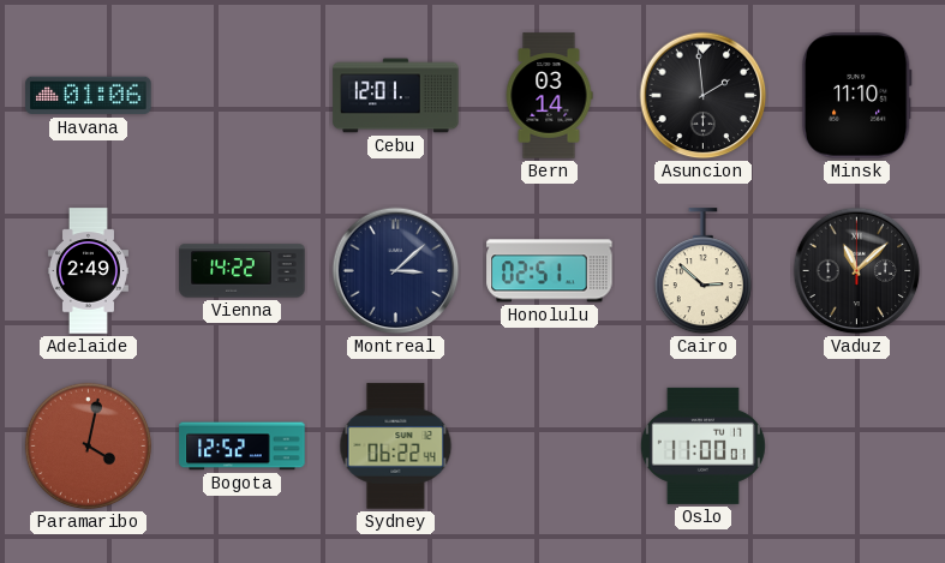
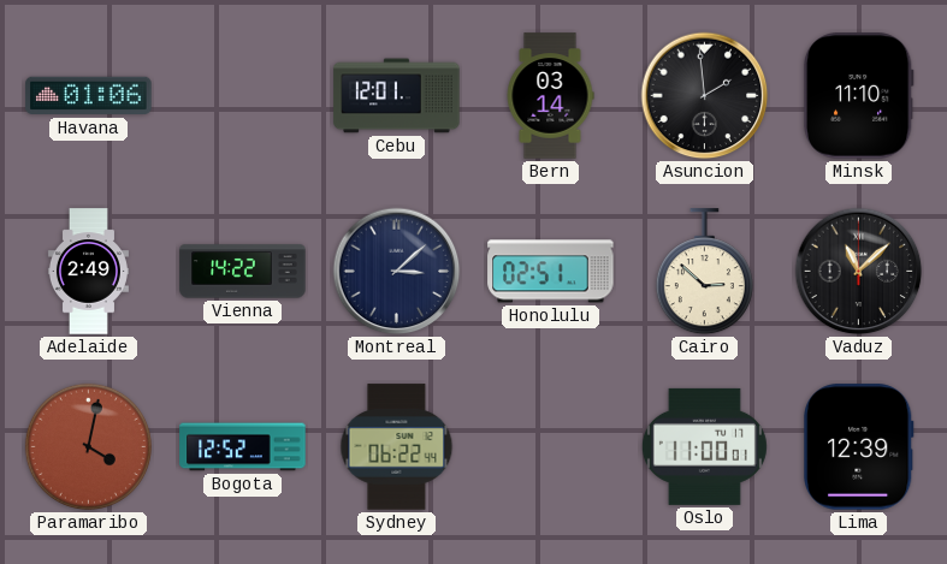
Lima: none -> 12:39
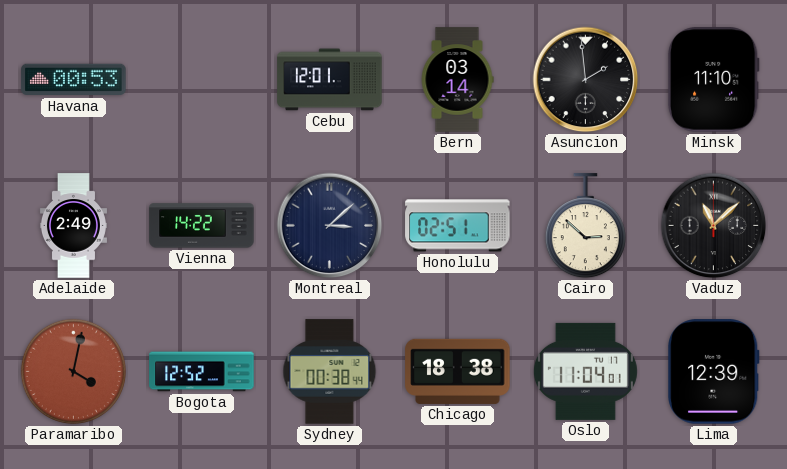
Havana: 01:06 -> 00:53
Sydney: 06:22 -> 00:38
Chicago: none -> 18:38
Oslo: 11:00 -> 11:04
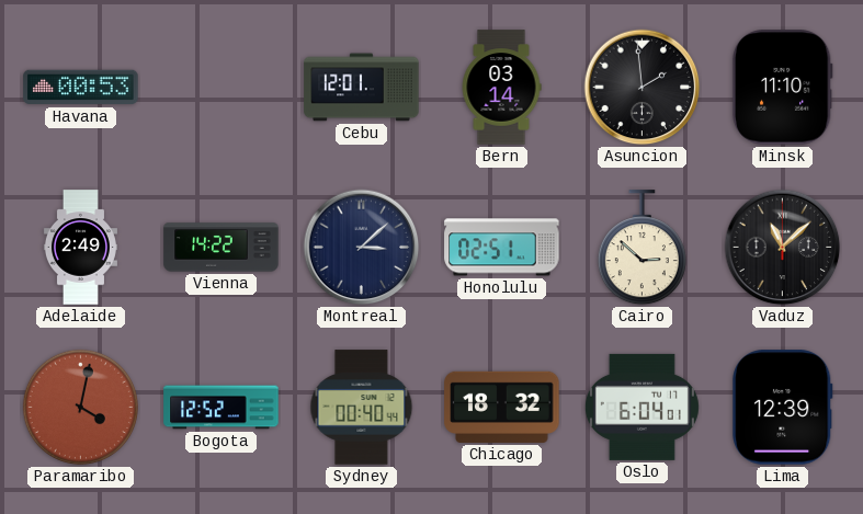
Sydney: 00:38 -> 00:40
Chicago: 18:38 -> 18:32
Oslo: 11:04 -> 6:04
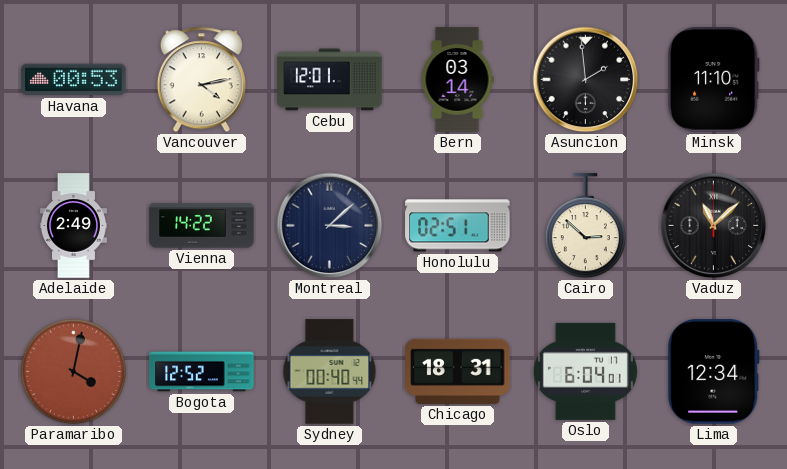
Vancouver: none -> 4:13
Chicago: 18:32 -> 18:31
Lima: 12:39 -> 12:34
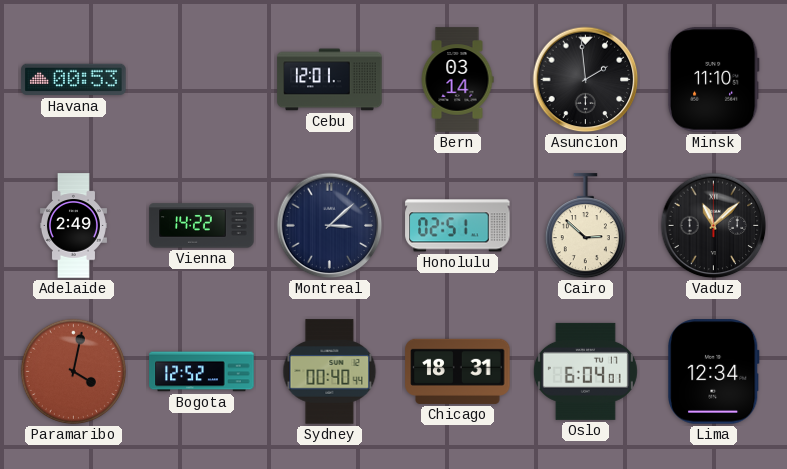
Vancouver: 4:13 -> none
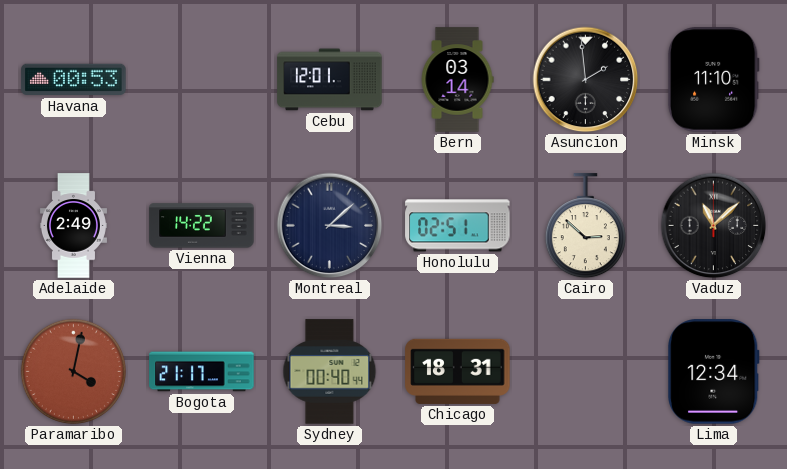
Bogota: 12:52 -> 21:17
Oslo: 6:04 -> none
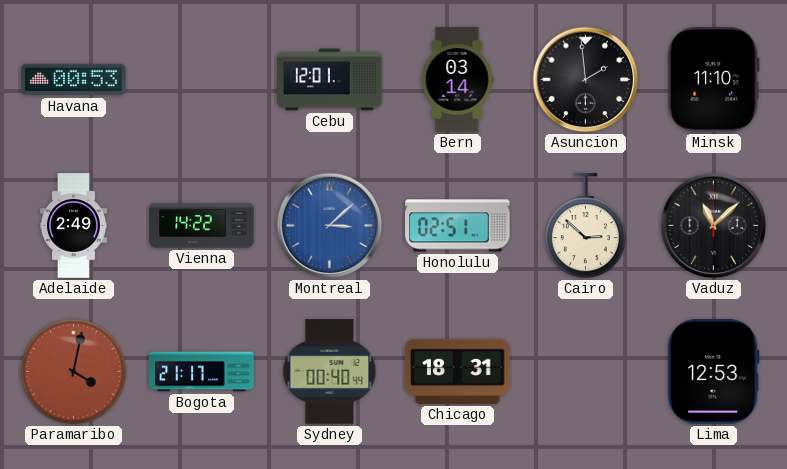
Montreal dial: navy -> blue
Lima: 12:34 -> 12:53
